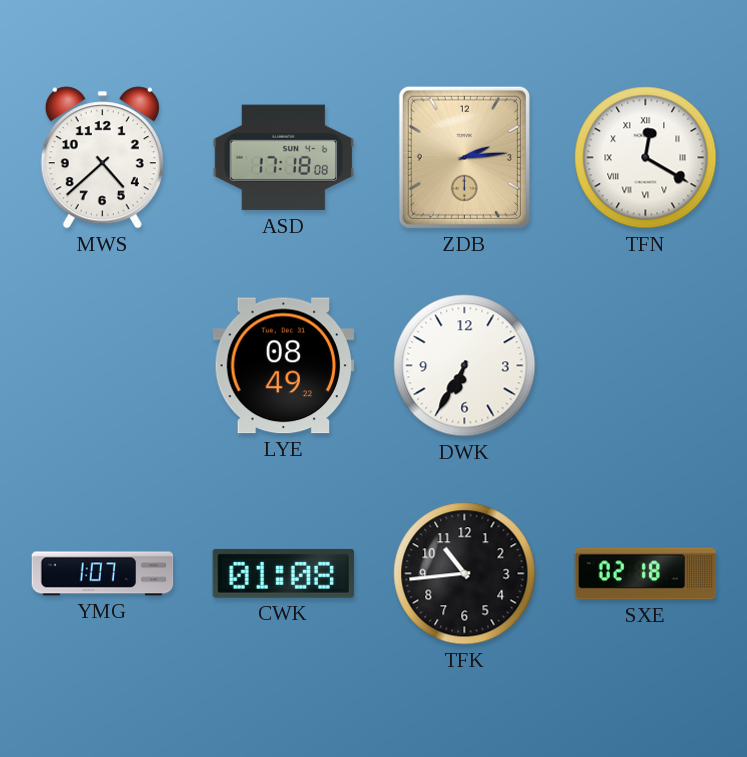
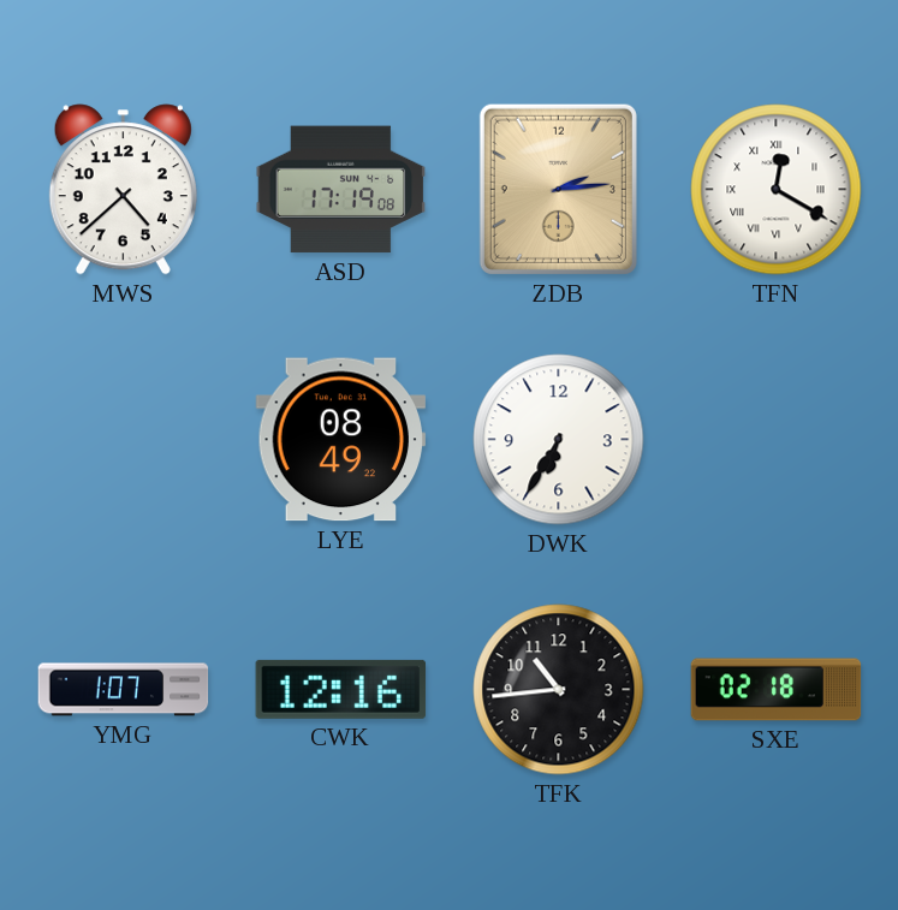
ASD: 17:18 -> 17:19
CWK: 01:08 -> 12:16
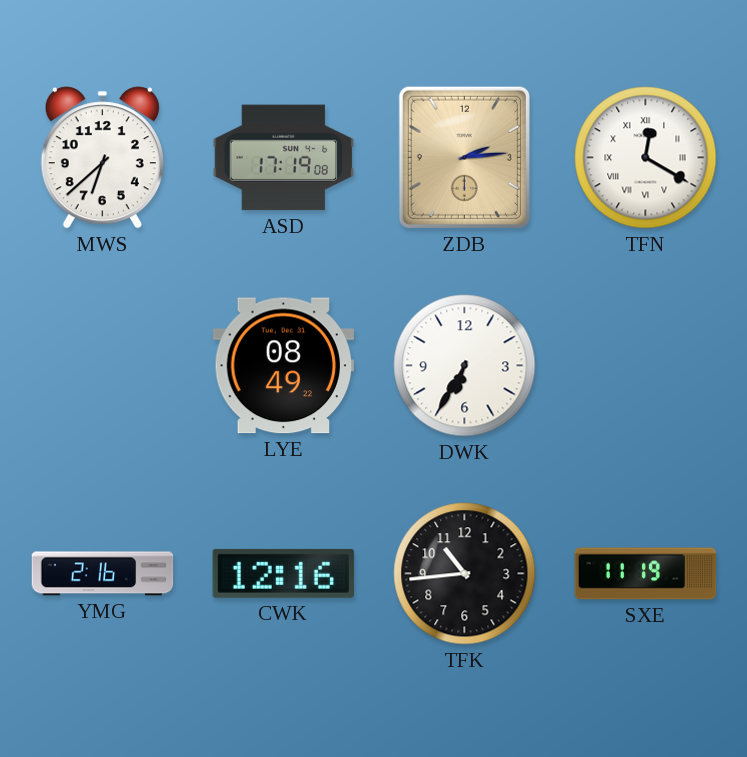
MWS: 4:38 -> 6:38
YMG: 1:07 -> 2:16
SXE: 02:18 -> 11:19
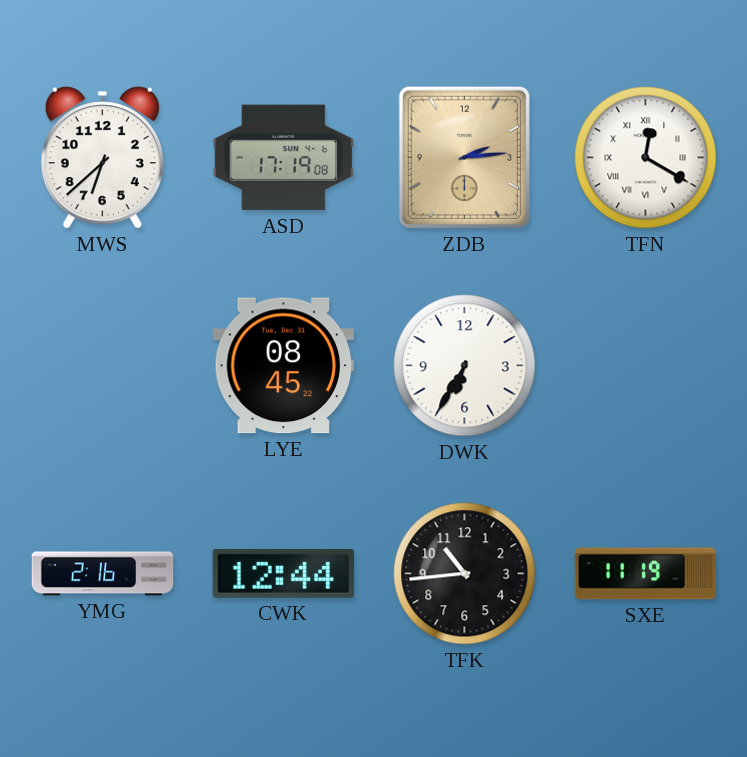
LYE: 08:49 -> 08:45
CWK: 12:16 -> 12:44
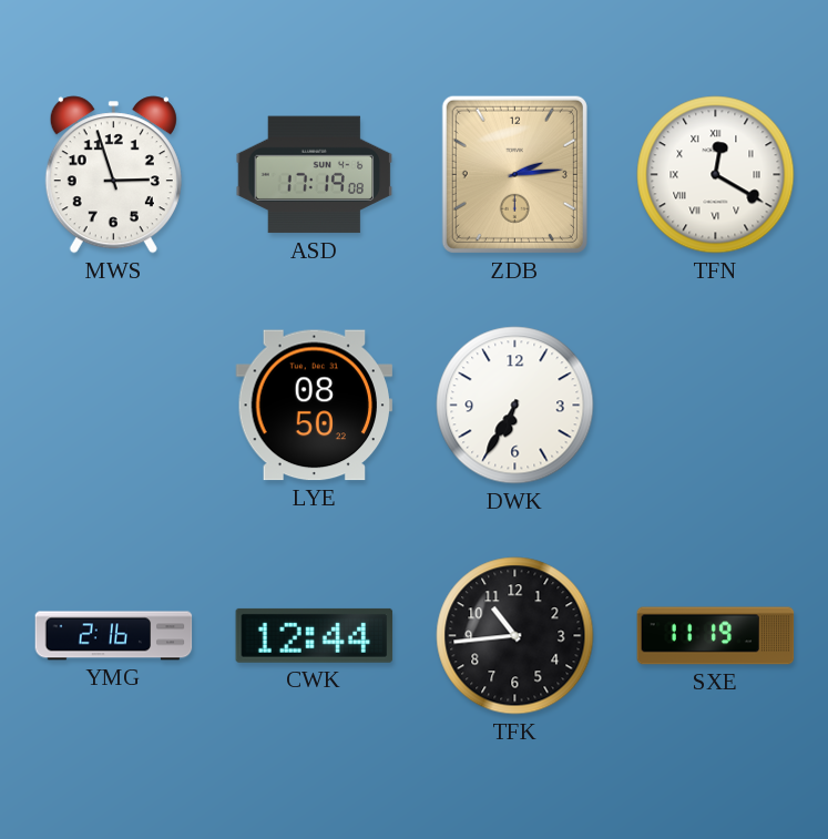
MWS: 6:38 -> 2:57
LYE: 08:45 -> 08:50
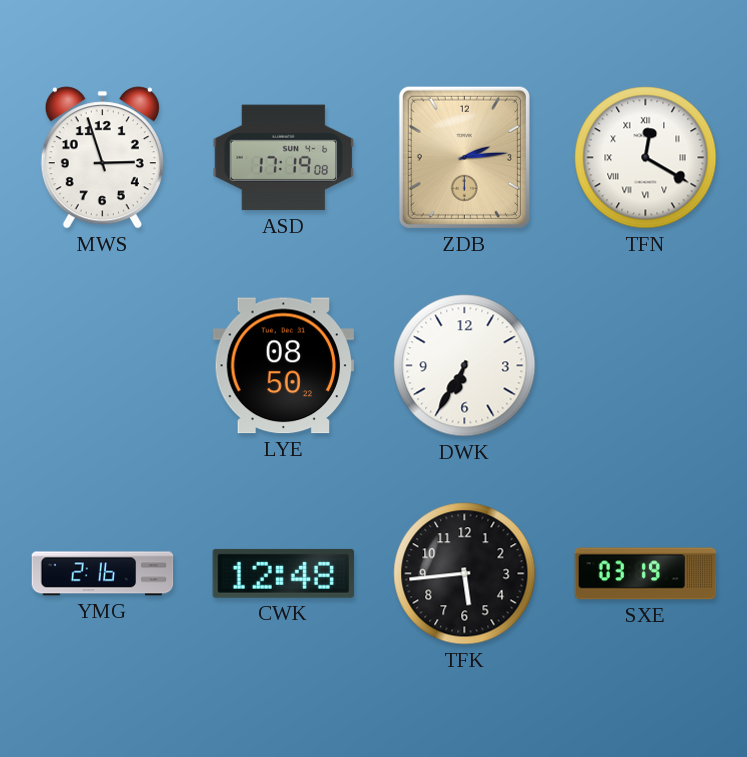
CWK: 12:44 -> 12:48
TFK: 10:44 -> 5:44
SXE: 11:19 -> 03:19
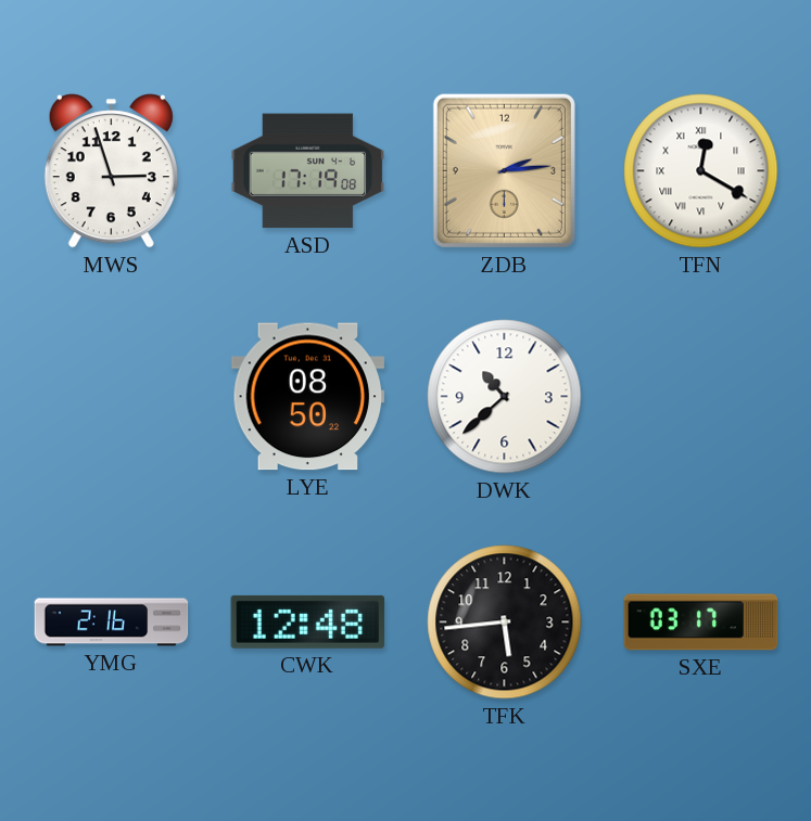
DWK: 6:35 -> 10:38
SXE: 03:19 -> 03:17
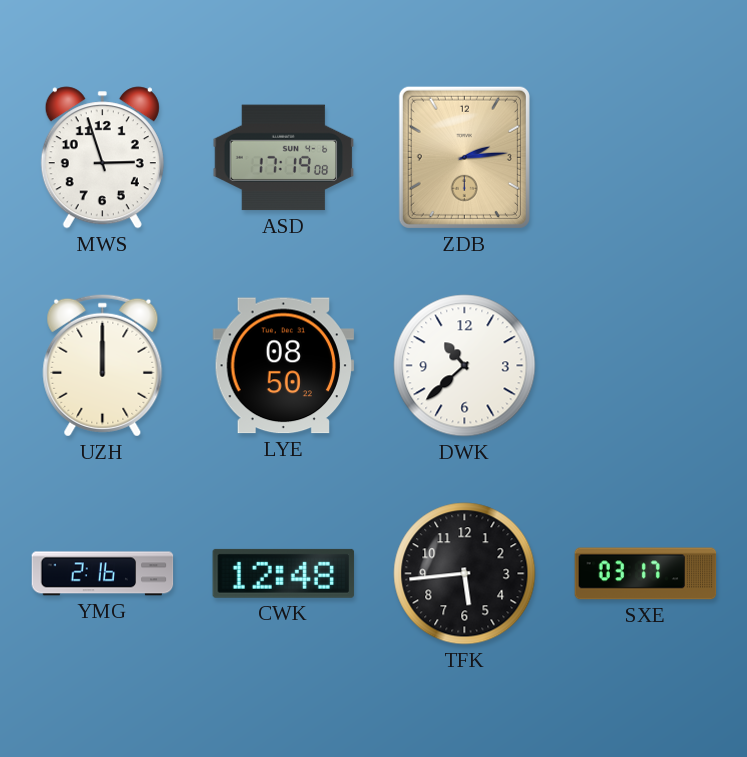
TFN: 12:20 -> none
UZH: none -> 12:00
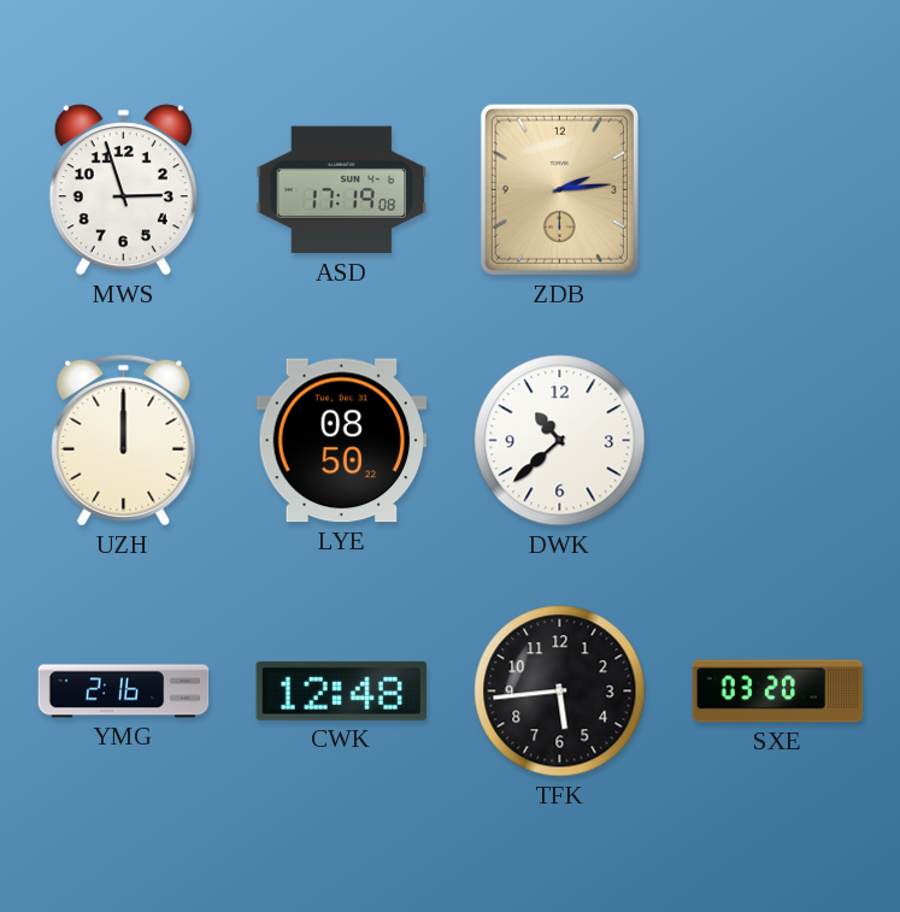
SXE: 03:17 -> 03:20
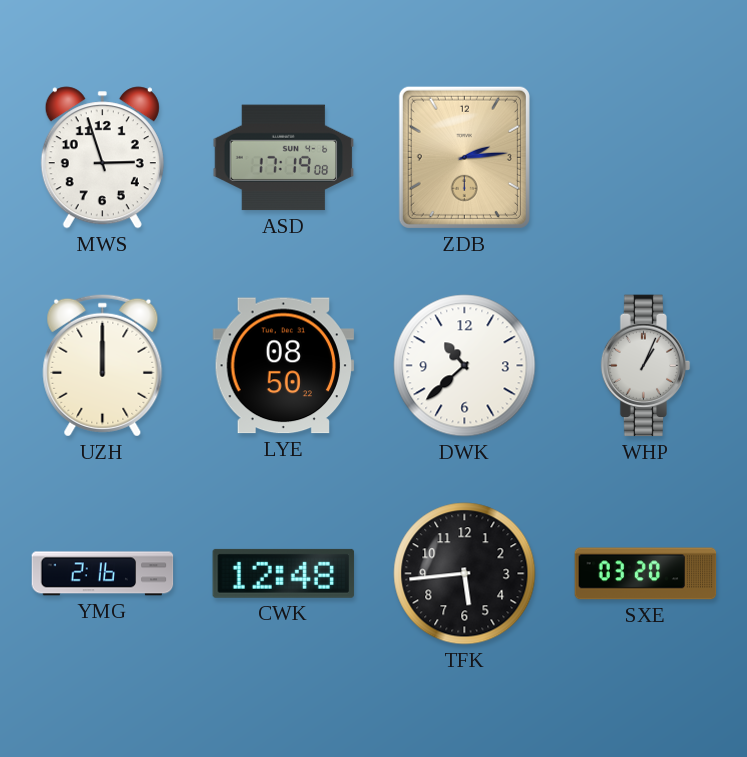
WHP: none -> 1:04
